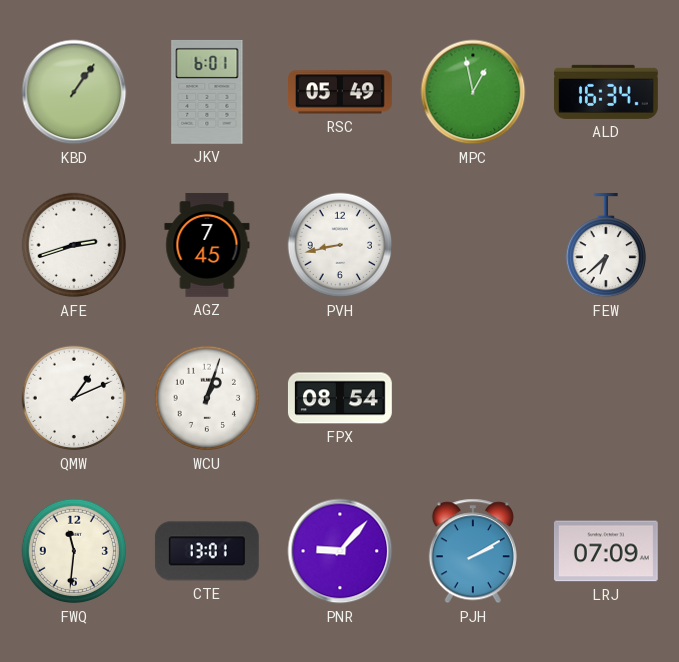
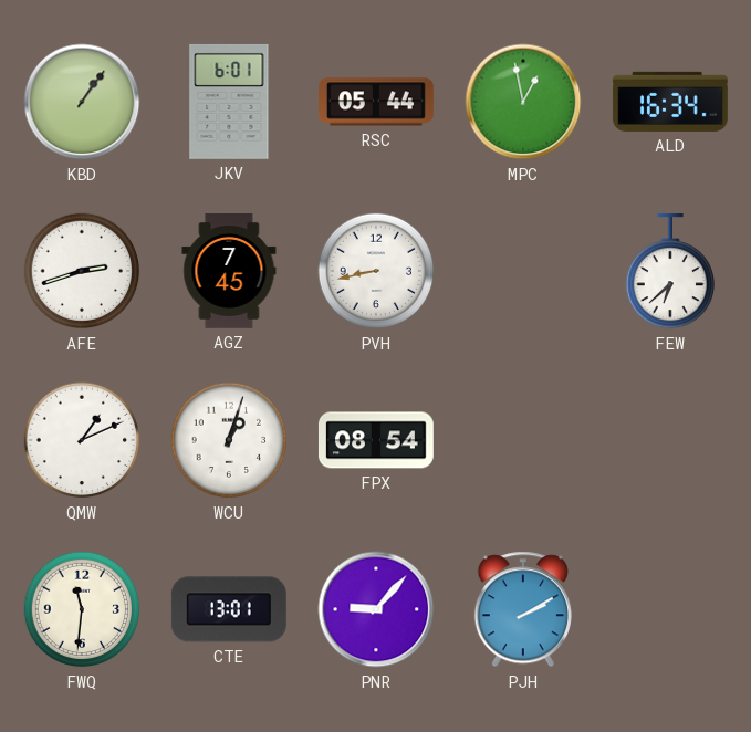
RSC: 05:49 -> 05:44
LRJ: 07:09 -> none
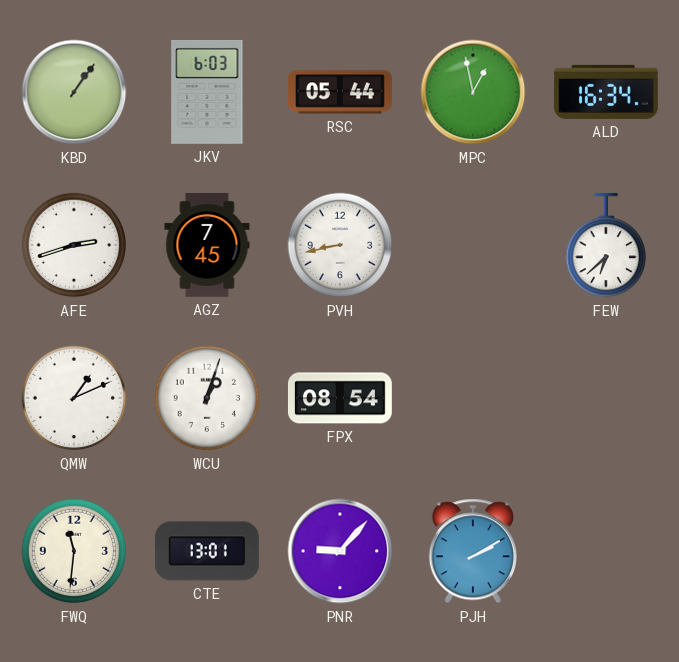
JKV: 6:01 -> 6:03
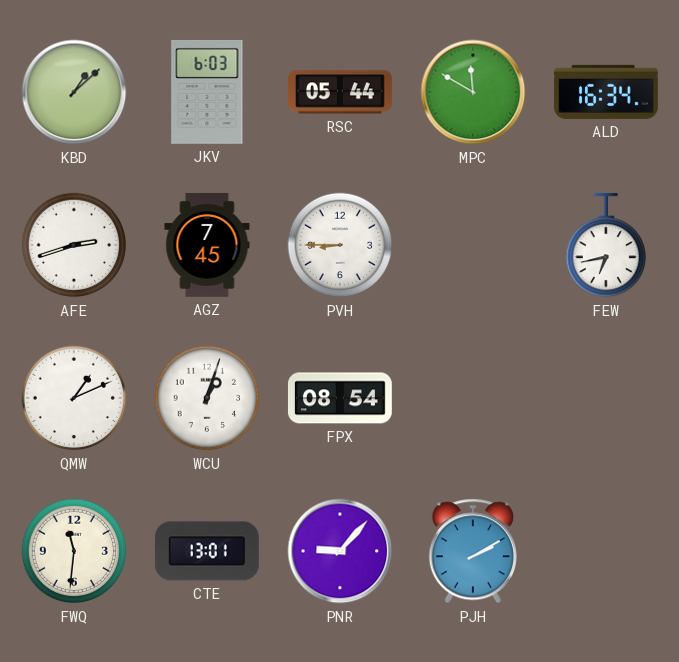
KBD: 1:06 -> 1:08
MPC: 12:58 -> 11:50
PVH: 8:43 -> 8:45
FEW: 6:38 -> 6:43
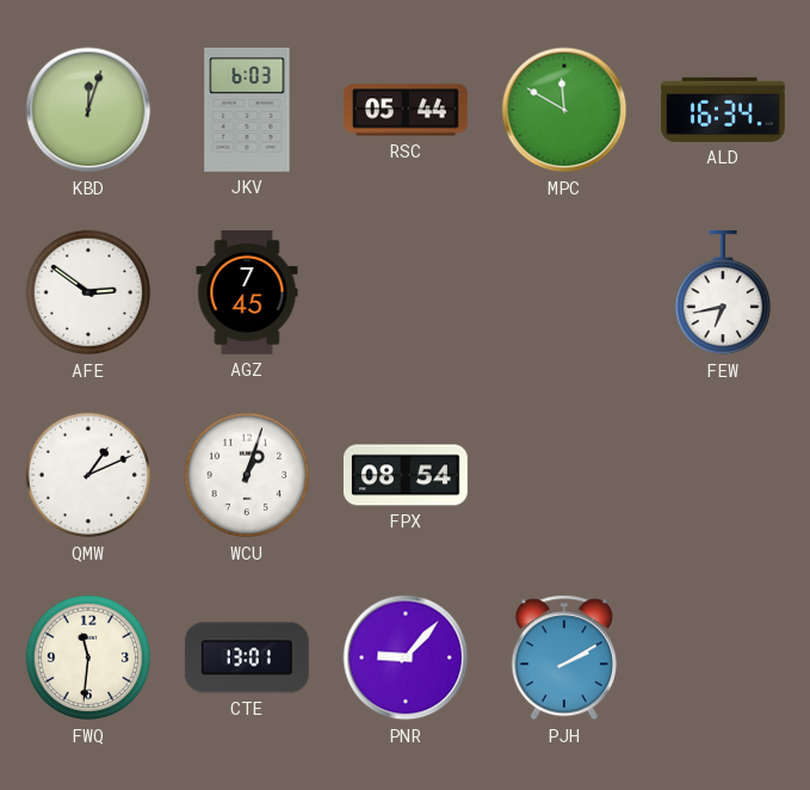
KBD: 1:08 -> 12:03
AFE: 2:42 -> 2:51
PVH: 8:45 -> none
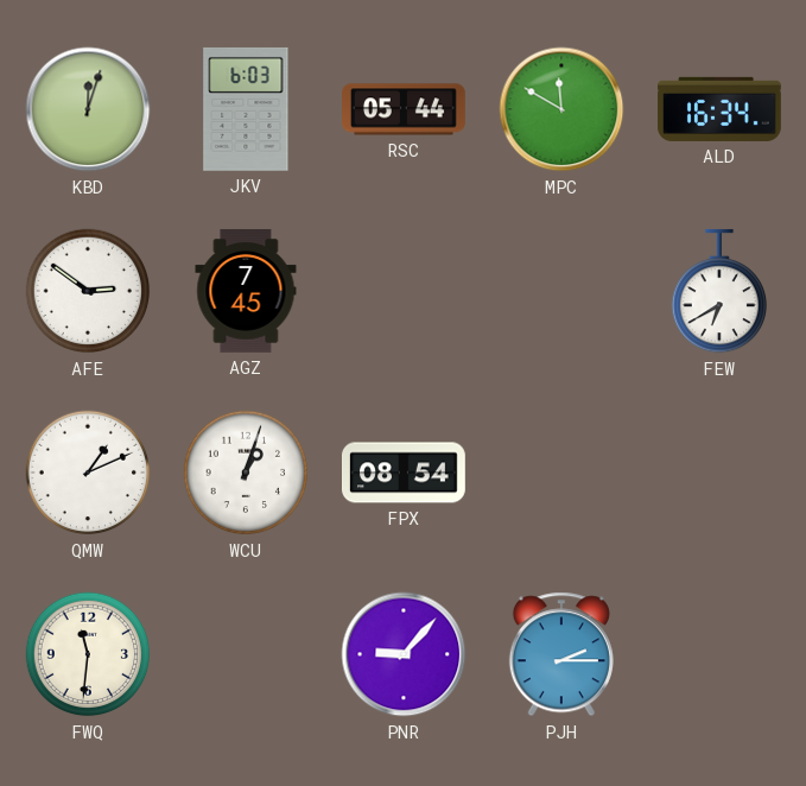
FEW: 6:43 -> 6:40
CTE: 13:01 -> none
PJH: 2:10 -> 2:15
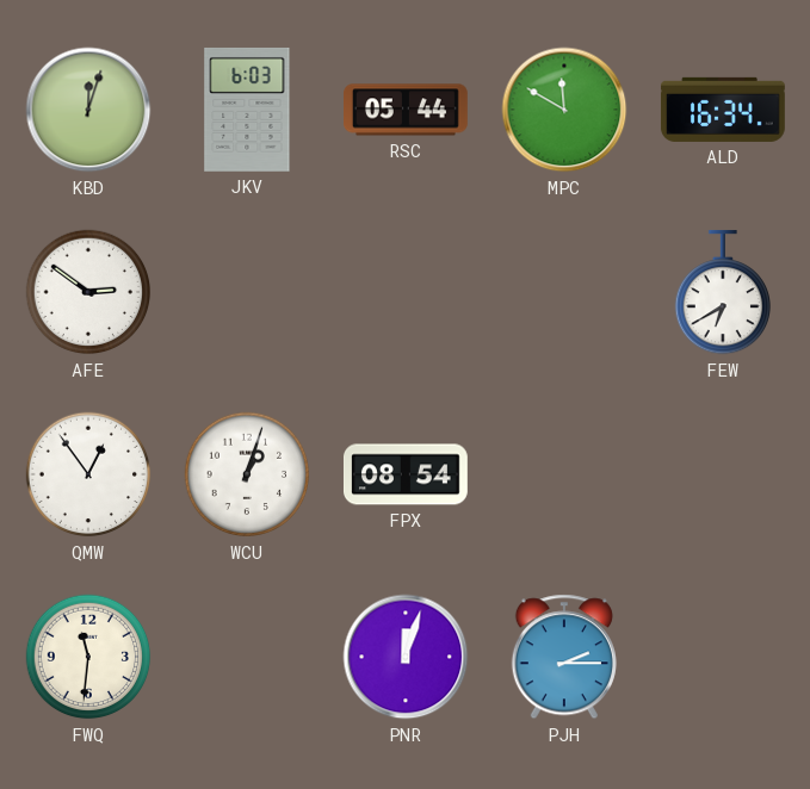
AGZ: 7:45 -> none
QMW: 1:11 -> 12:54
PNR: 9:07 -> 12:03
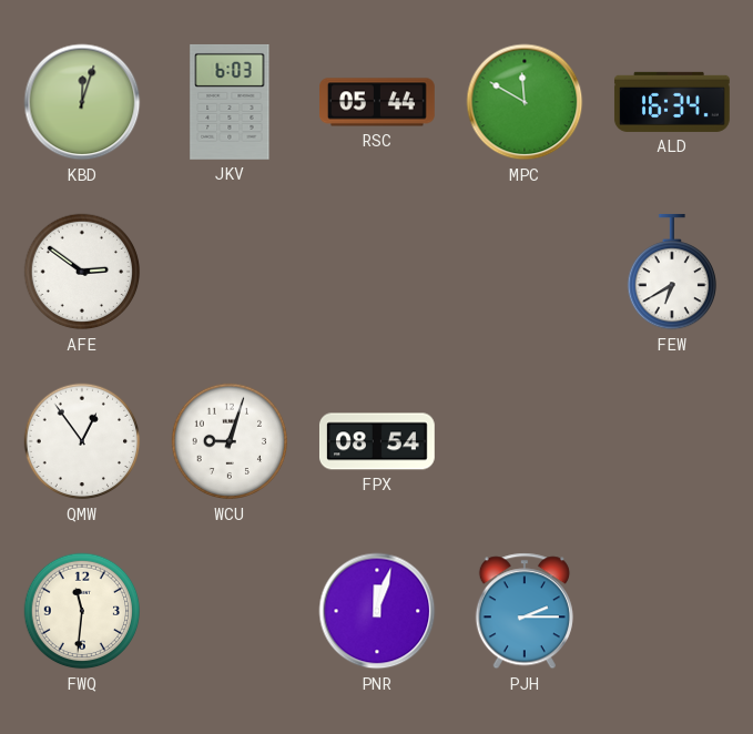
WCU: 1:03 -> 9:03
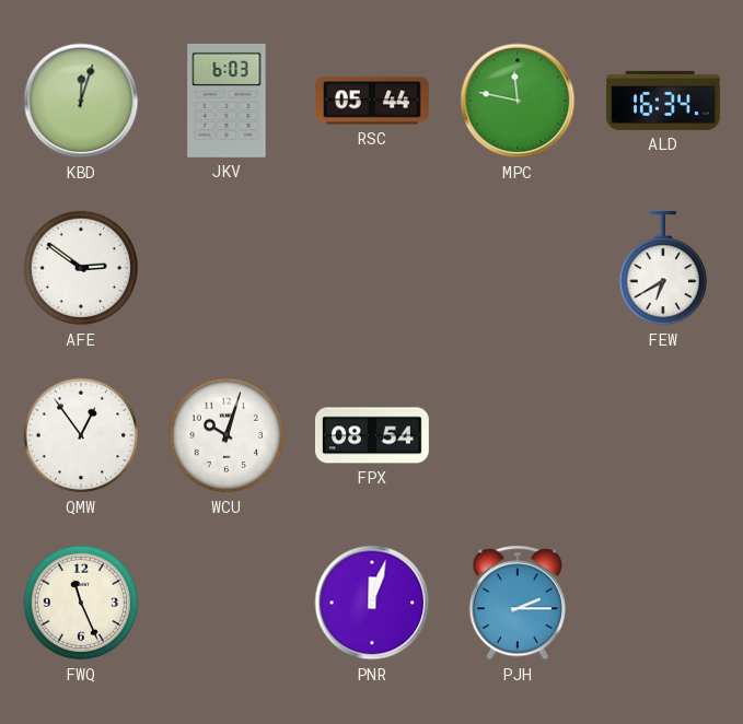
MPC: 11:50 -> 11:47
WCU: 9:03 -> 10:03
FWQ: 11:31 -> 11:26
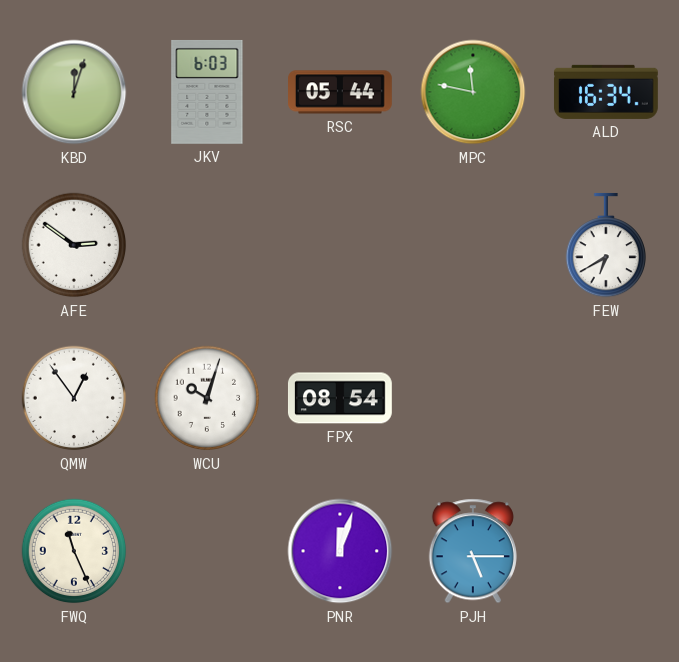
PJH: 2:15 -> 5:15
